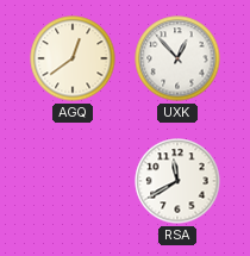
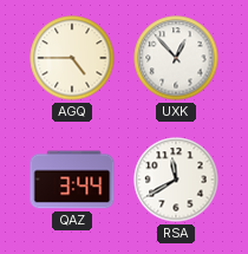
AGQ: 12:39 -> 4:45
QAZ: none -> 3:44
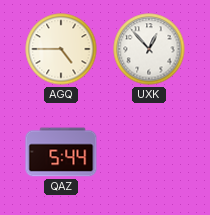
QAZ: 3:44 -> 5:44
RSA: 11:40 -> none
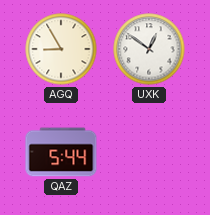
AGQ: 4:45 -> 8:55
UXK: 12:53 -> 12:51
